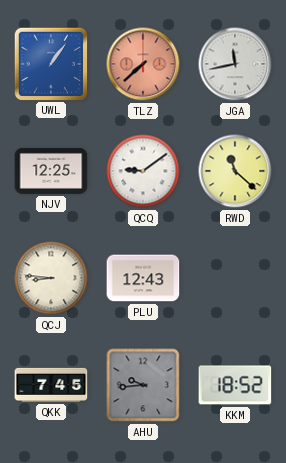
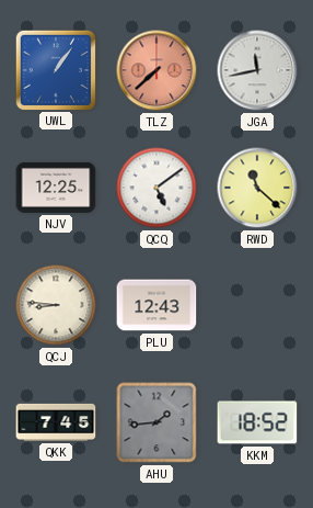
QCQ: 9:09 -> 5:09
AHU: 9:44 -> 1:44
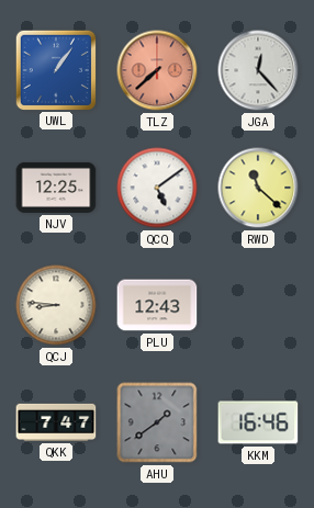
JGA: 11:43 -> 12:23
QKK: 7:45 -> 7:47
AHU: 1:44 -> 1:39
KKM: 18:52 -> 16:46
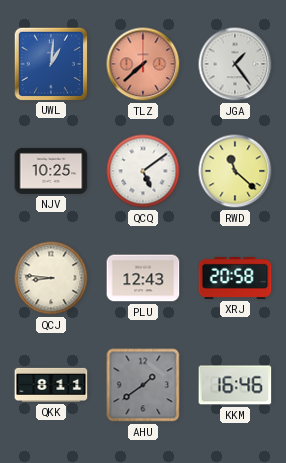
UWL: 1:06 -> 1:01
JGA: 12:23 -> 1:24
NJV: 12:25 -> 10:25
XRJ: none -> 20:58
QKK: 7:47 -> 8:11
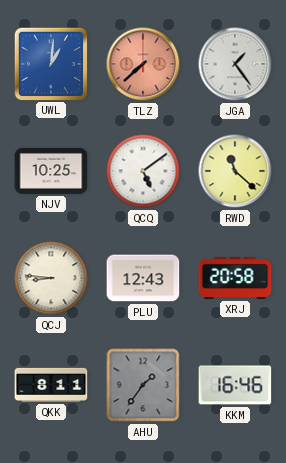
AHU: 1:39 -> 1:36
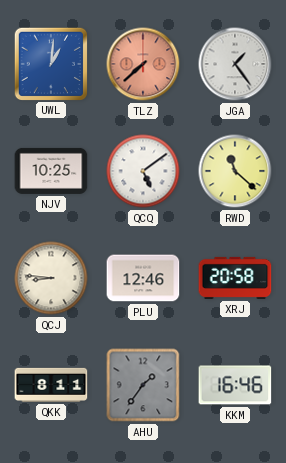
PLU: 12:43 -> 12:46
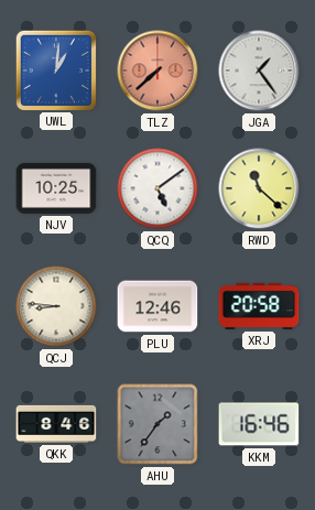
QKK: 8:11 -> 8:46
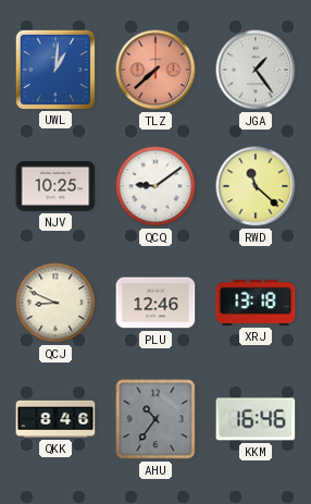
QCQ: 5:09 -> 9:09
QCJ: 8:46 -> 8:49
XRJ: 20:58 -> 13:18
AHU: 1:36 -> 10:36
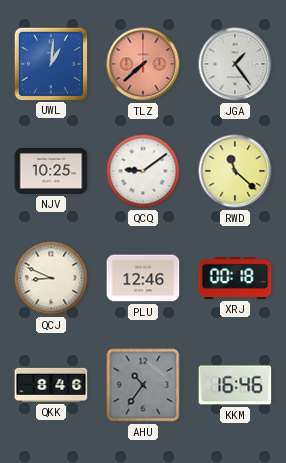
XRJ: 13:18 -> 00:18
